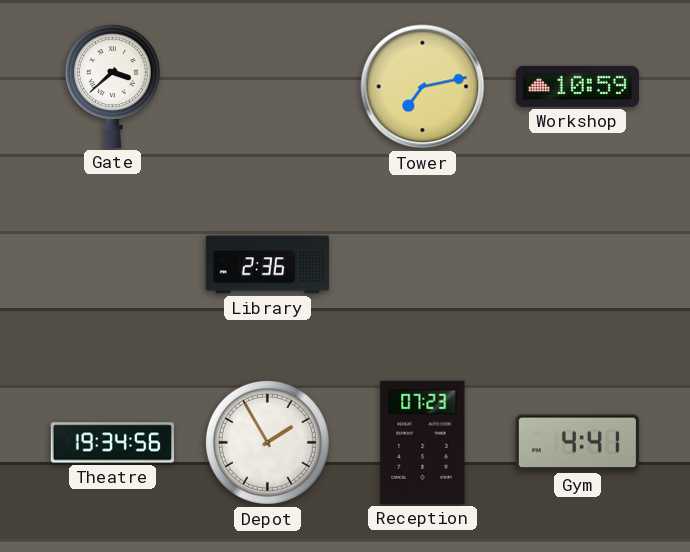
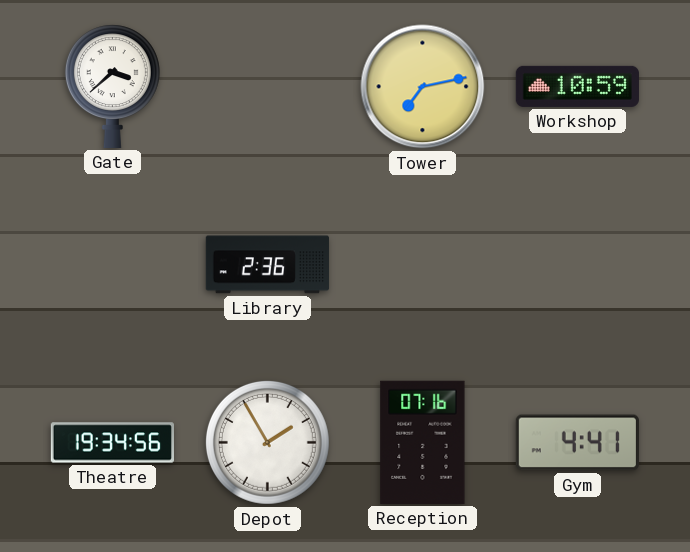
Reception: 07:23 -> 07:16
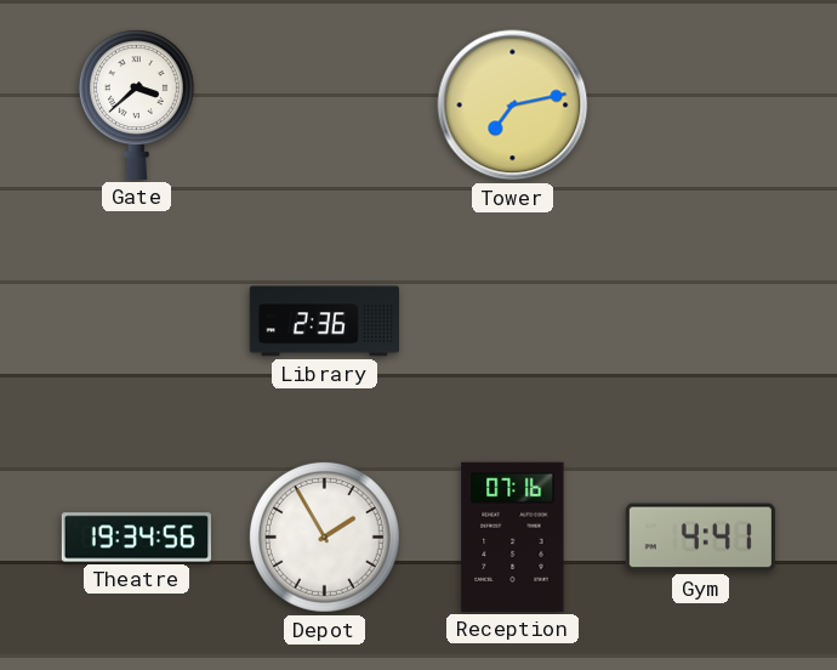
Workshop: 10:59 -> none
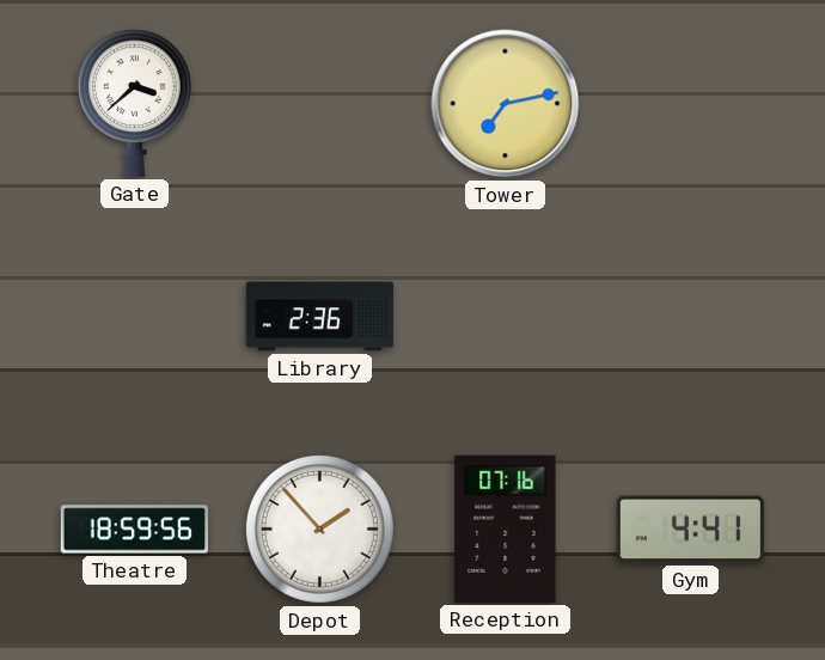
Theatre: 19:34 -> 18:59
Depot: 1:55 -> 1:53
